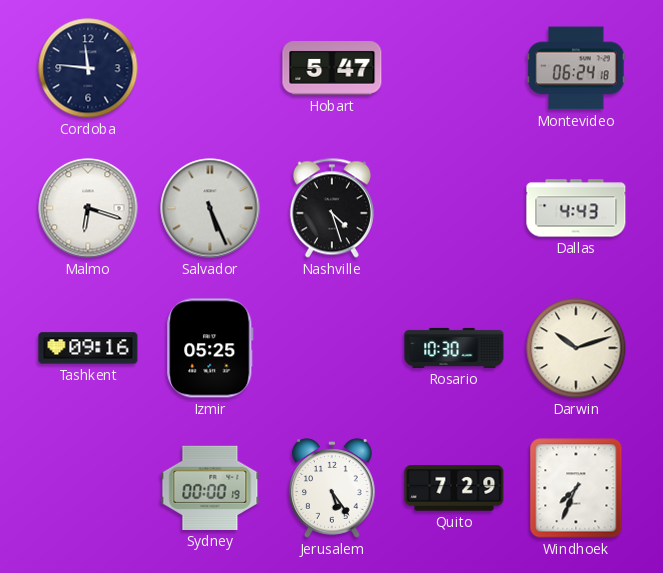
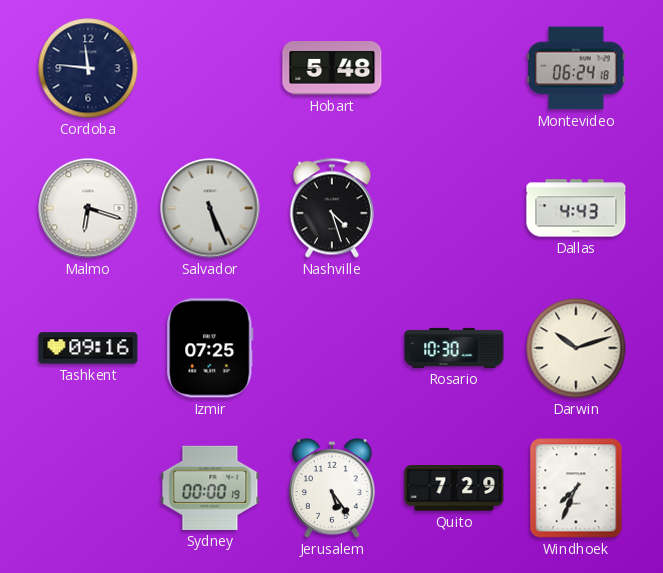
Hobart: 5:47 -> 5:48
Izmir: 05:25 -> 07:25
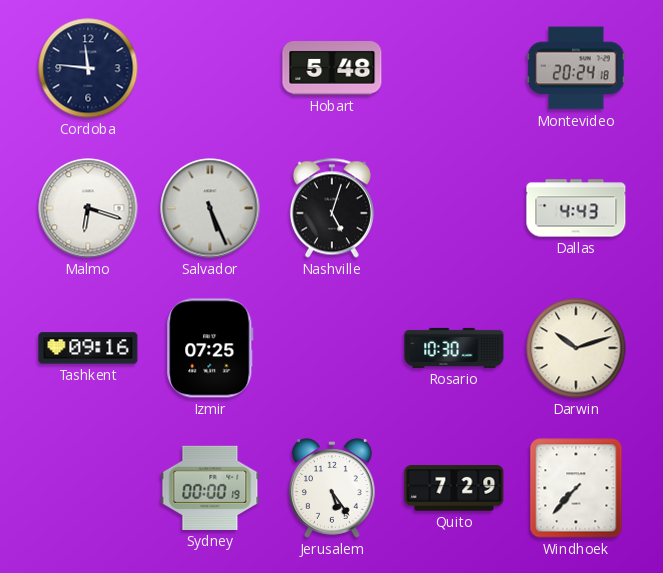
Montevideo: 06:24 -> 20:24
Nashville: 4:27 -> 5:03
Windhoek: 7:34 -> 7:37
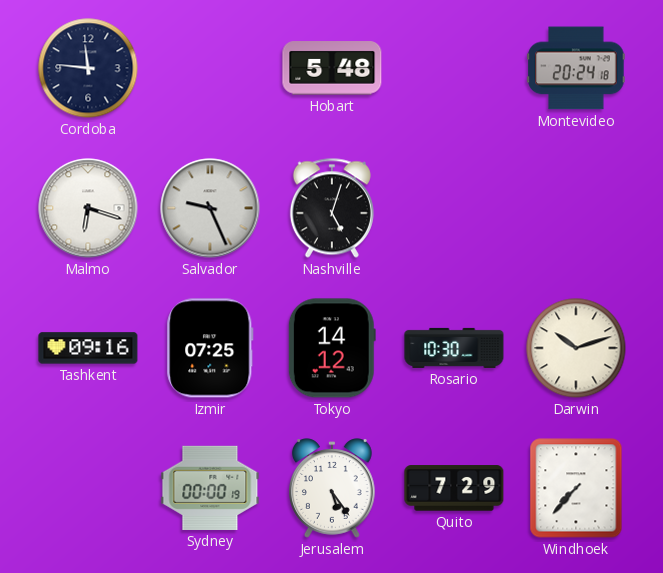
Salvador: 5:26 -> 9:26
Dallas: 4:43 -> none
Tokyo: none -> 14:12
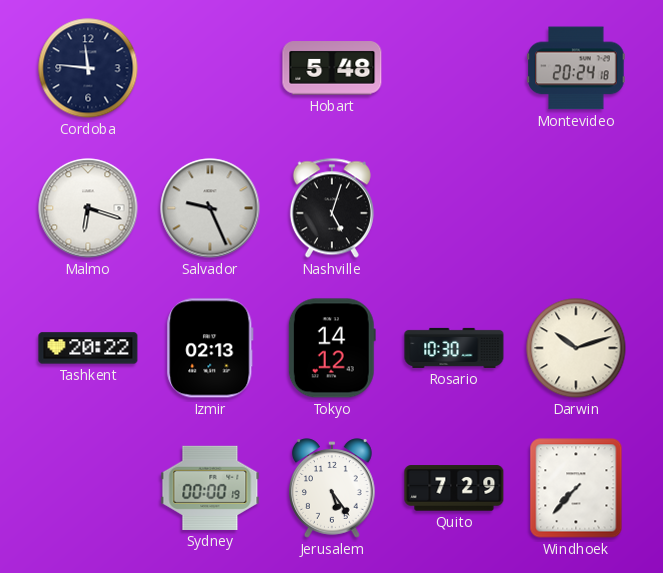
Tashkent: 09:16 -> 20:22
Izmir: 07:25 -> 02:13
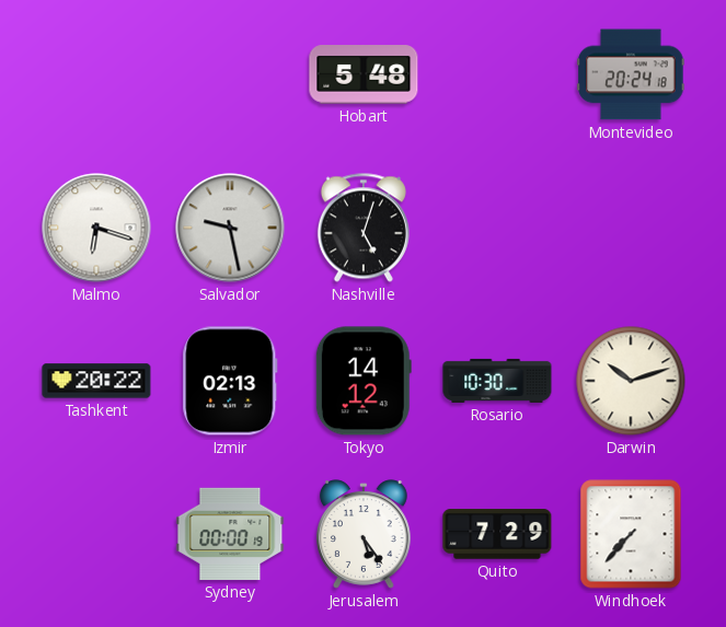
Cordoba: 11:46 -> none
Salvador: 9:26 -> 9:28
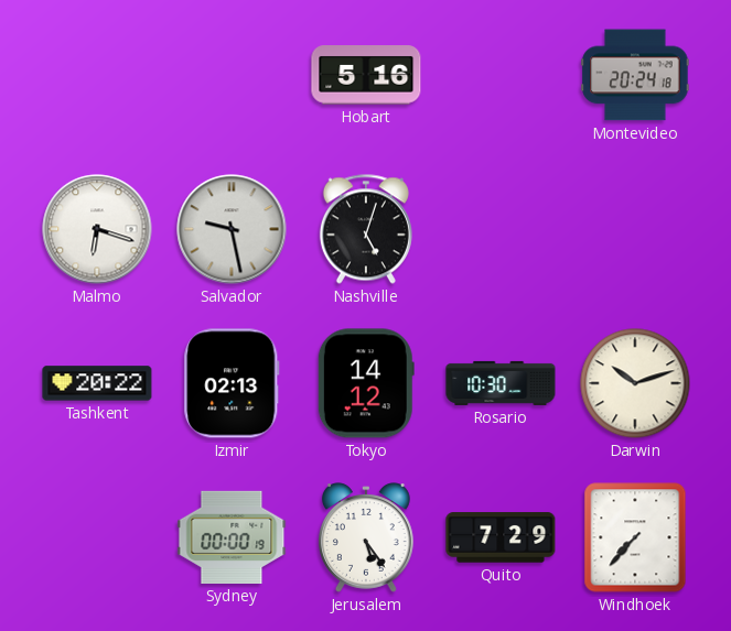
Hobart: 5:48 -> 5:16
